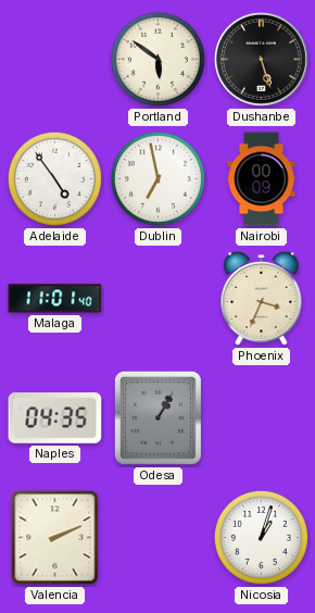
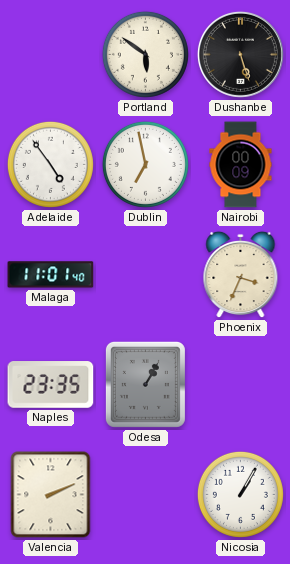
Naples: 04:35 -> 23:35
Nicosia: 1:03 -> 1:05
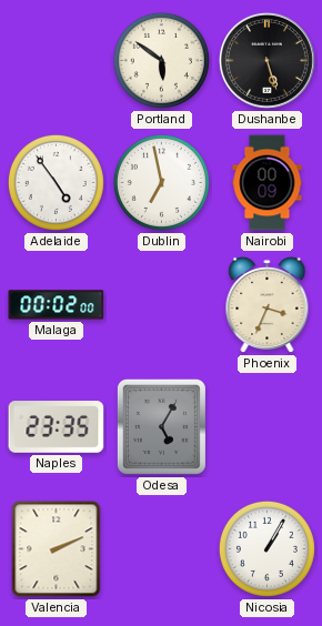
Malaga: 11:01 -> 00:02
Odesa: 1:05 -> 5:05
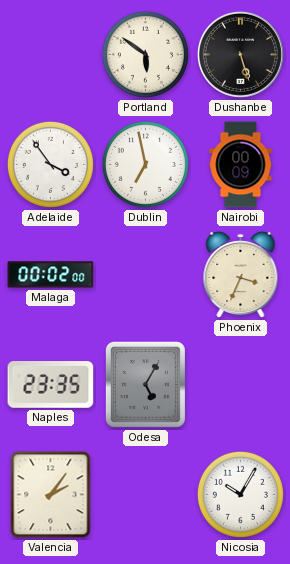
Adelaide: 4:54 -> 3:54
Valencia: 2:11 -> 2:06
Nicosia: 1:05 -> 10:05
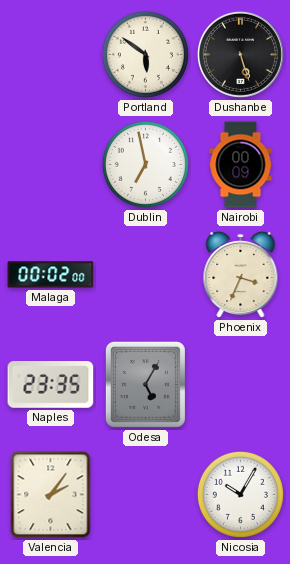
Adelaide: 3:54 -> none
